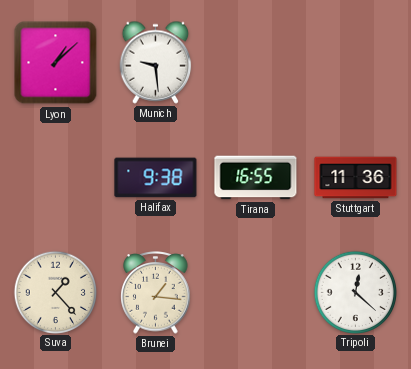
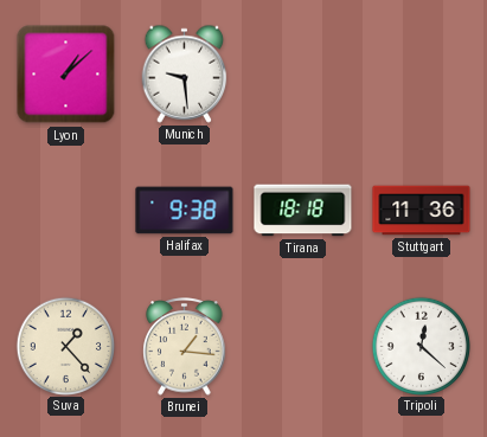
Tirana: 16:55 -> 18:18
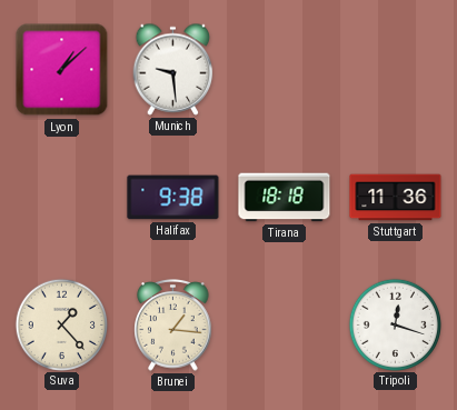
Tripoli: 12:22 -> 12:18
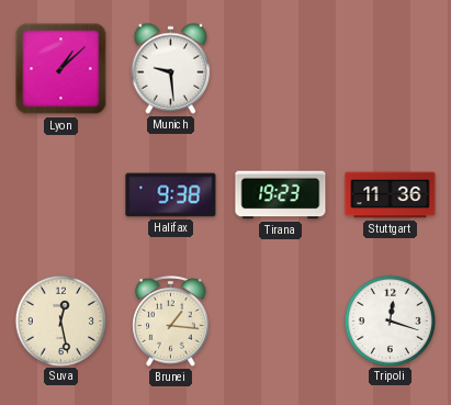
Tirana: 18:18 -> 19:23
Suva: 1:23 -> 12:28
